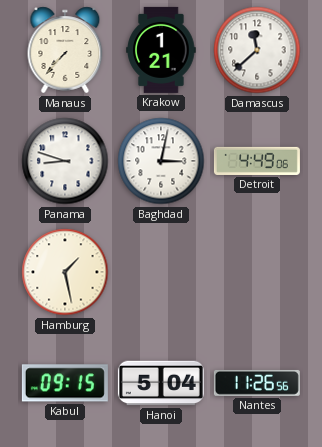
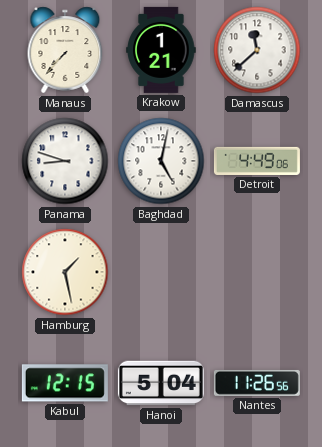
Baghdad: 3:02 -> 5:02
Kabul: 09:15 -> 12:15
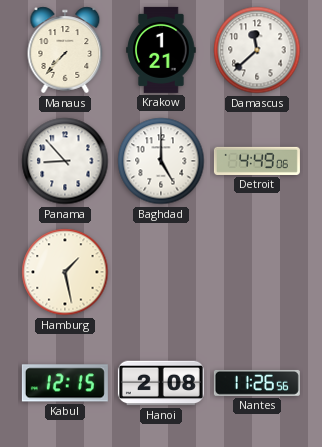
Panama: 8:48 -> 8:53
Baghdad: 5:02 -> 5:00
Hanoi: 5:04 -> 2:08
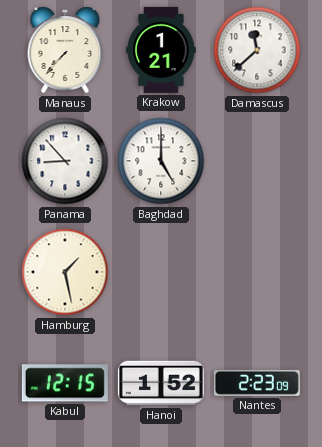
Detroit: 4:49 -> none
Hanoi: 2:08 -> 1:52
Nantes: 11:26 -> 2:23
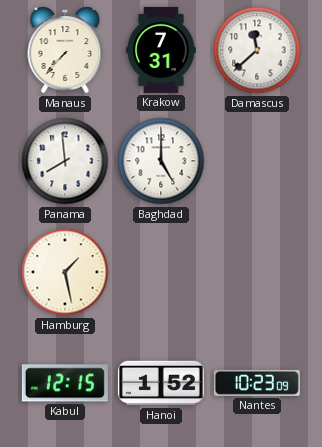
Krakow: 1:21 -> 7:31
Panama: 8:53 -> 7:59
Nantes: 2:23 -> 10:23
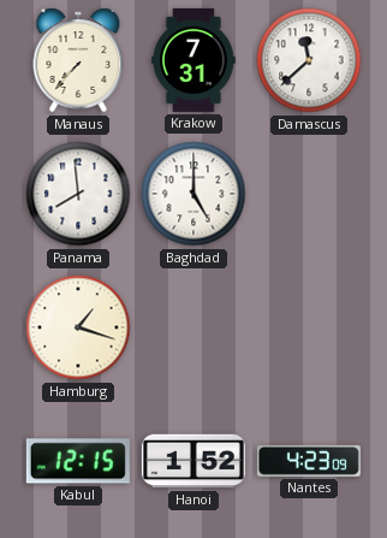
Hamburg: 1:28 -> 1:18
Nantes: 10:23 -> 4:23
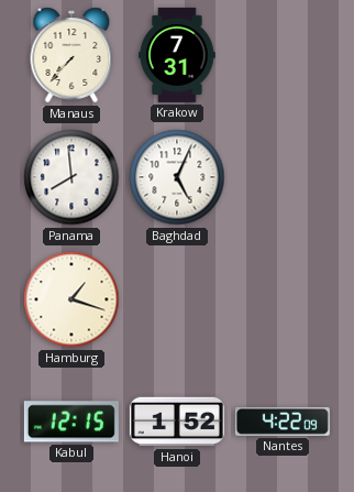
Damascus: 11:38 -> none
Baghdad: 5:00 -> 5:04
Nantes: 4:23 -> 4:22
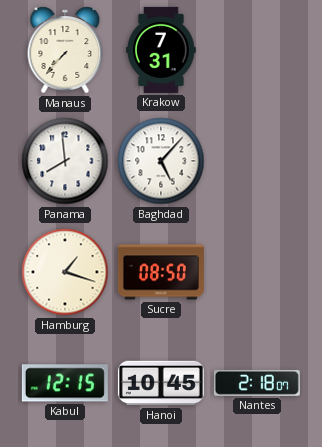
Baghdad: 5:04 -> 5:07
Sucre: none -> 08:50
Hanoi: 1:52 -> 10:45
Nantes: 4:22 -> 2:18
